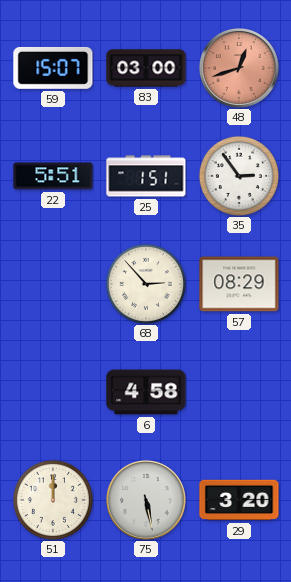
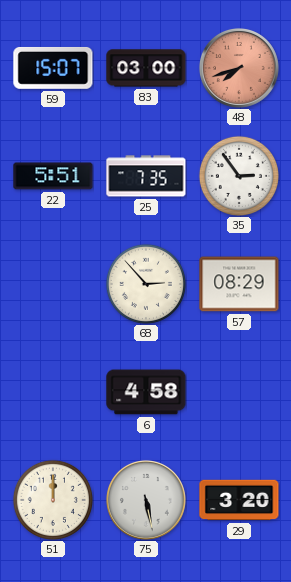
48: 12:42 -> 7:42
25: 1:51 -> 7:35
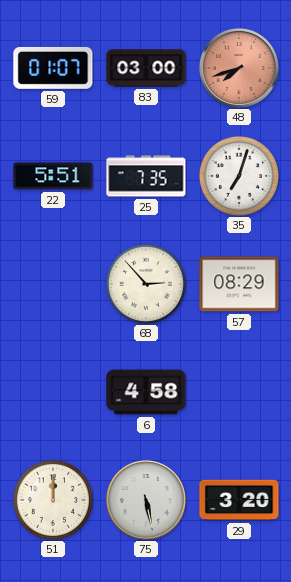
59: 15:07 -> 01:07
35: 2:54 -> 7:03
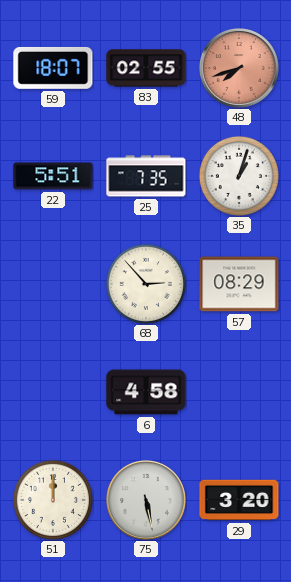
59: 01:07 -> 18:07
83: 03:00 -> 02:55
35: 7:03 -> 1:03
